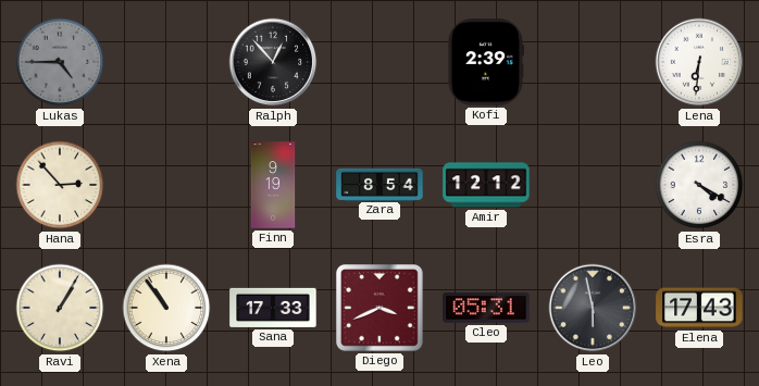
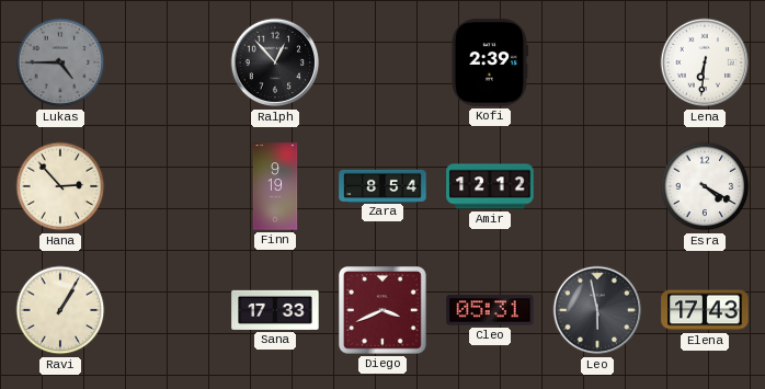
Xena: 10:54 -> none
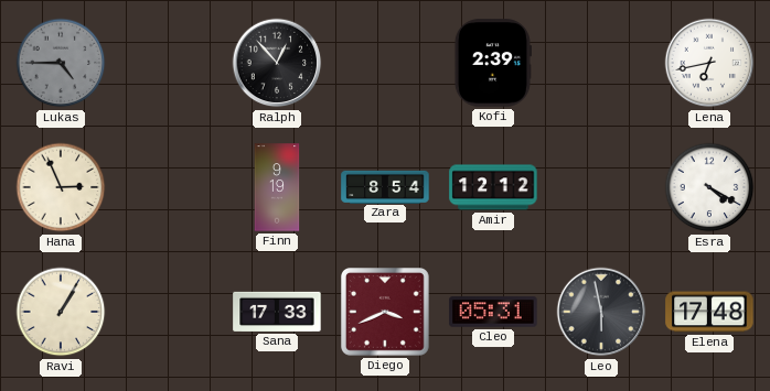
Lena: 6:31 -> 6:43
Hana: 2:53 -> 2:56
Elena: 17:43 -> 17:48
